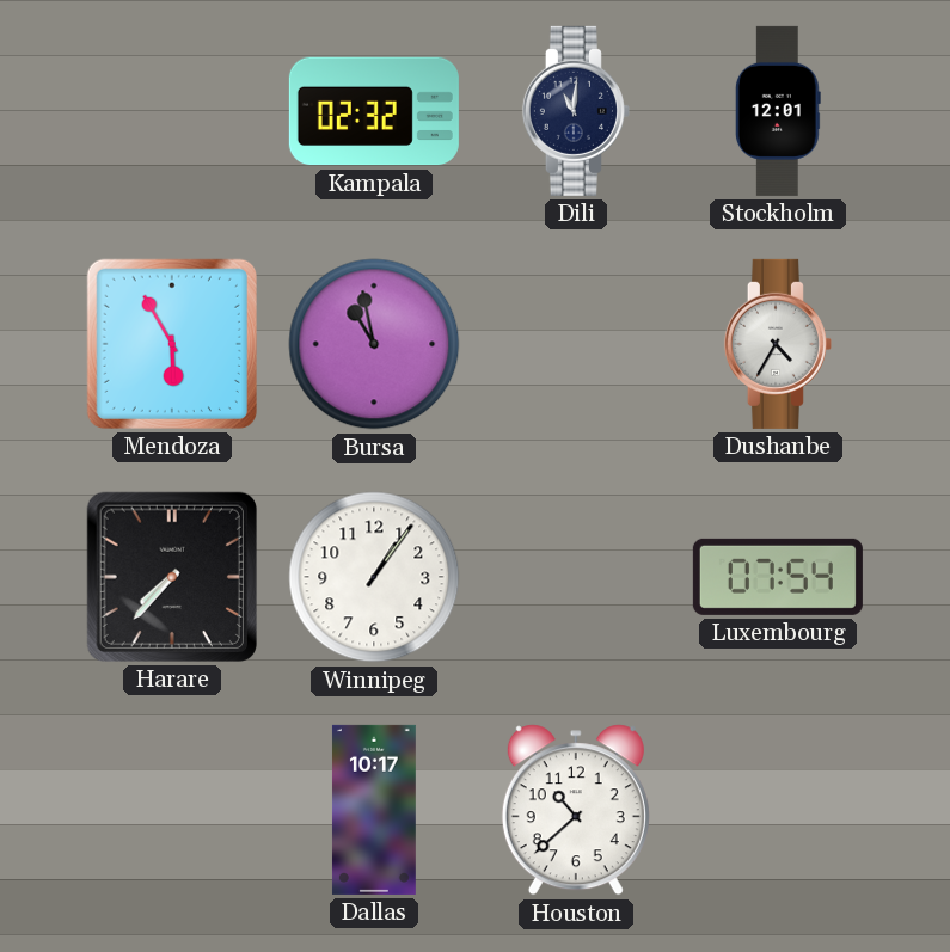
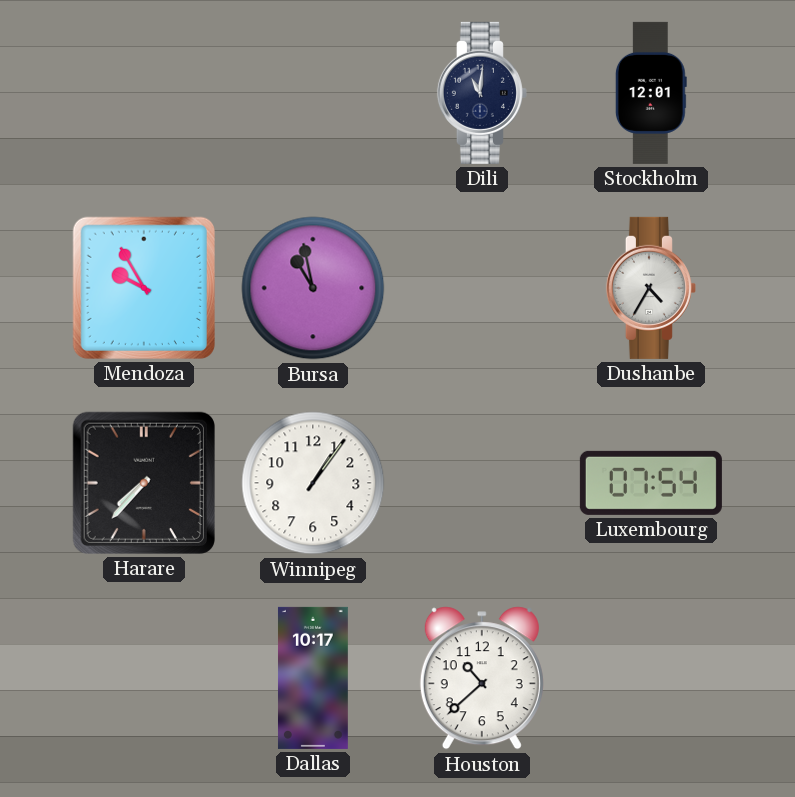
Kampala: 02:32 -> none
Mendoza: 5:55 -> 9:55
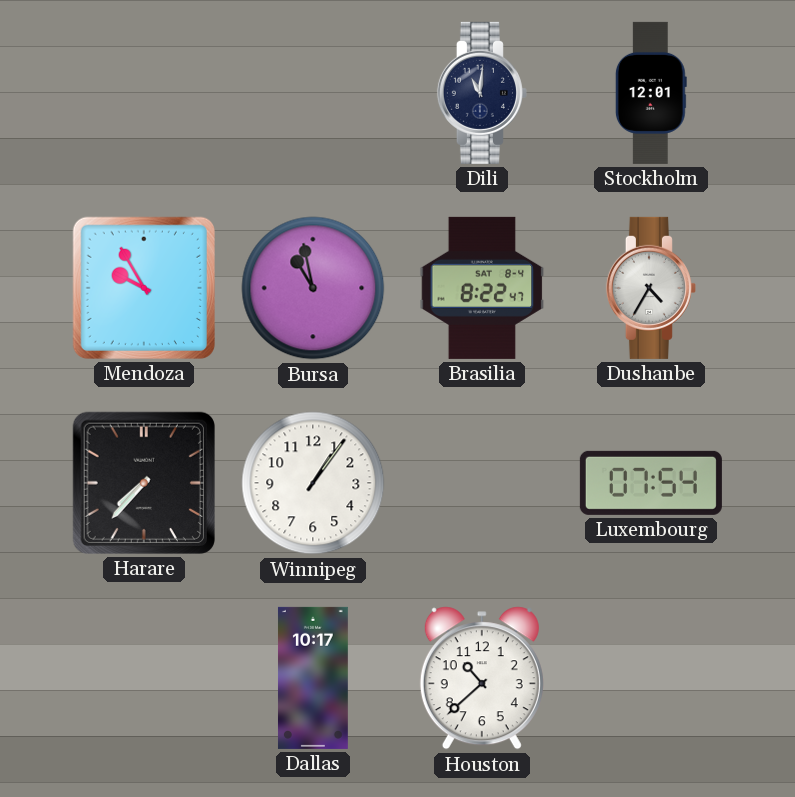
Brasilia: none -> 8:22
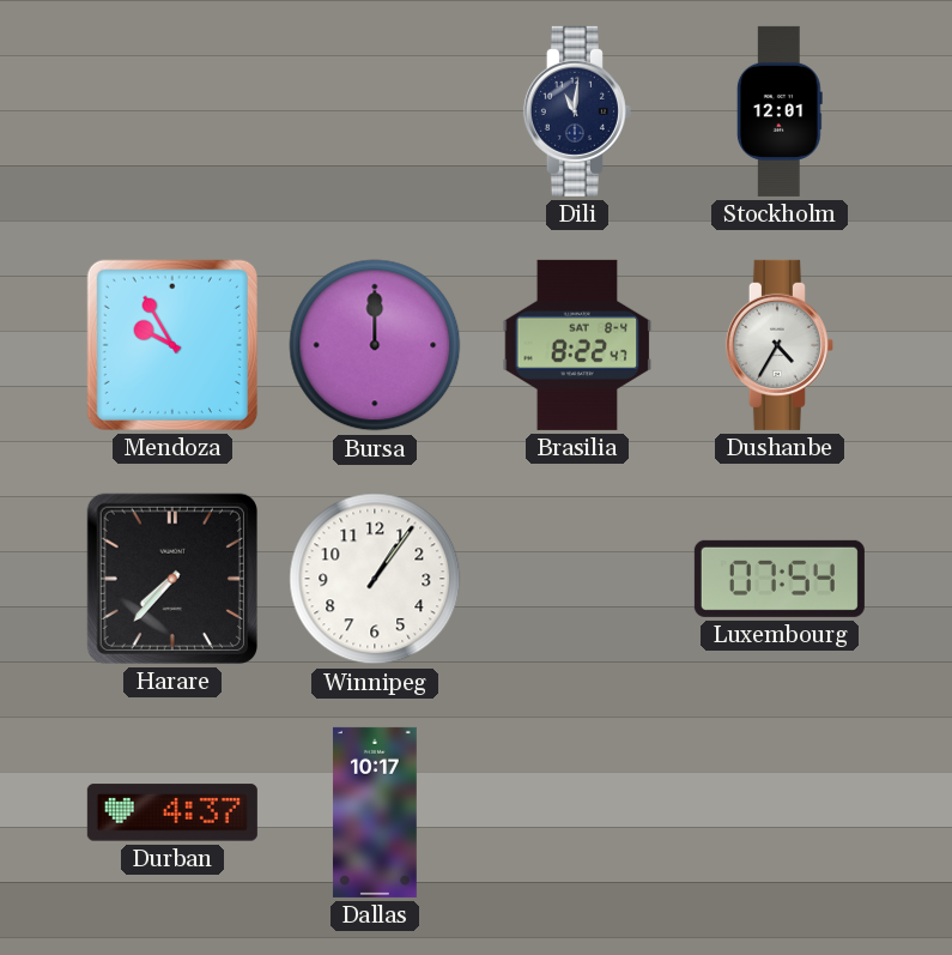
Bursa: 10:58 -> 12:00
Durban: none -> 4:37
Houston: 10:38 -> none
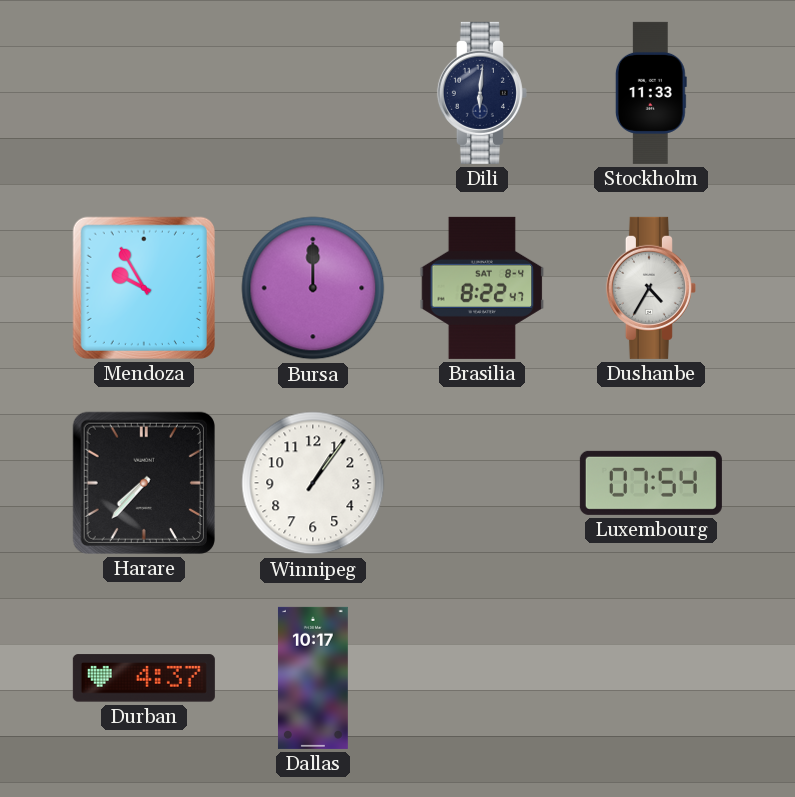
Dili: 11:01 -> 6:01
Stockholm: 12:01 -> 11:33
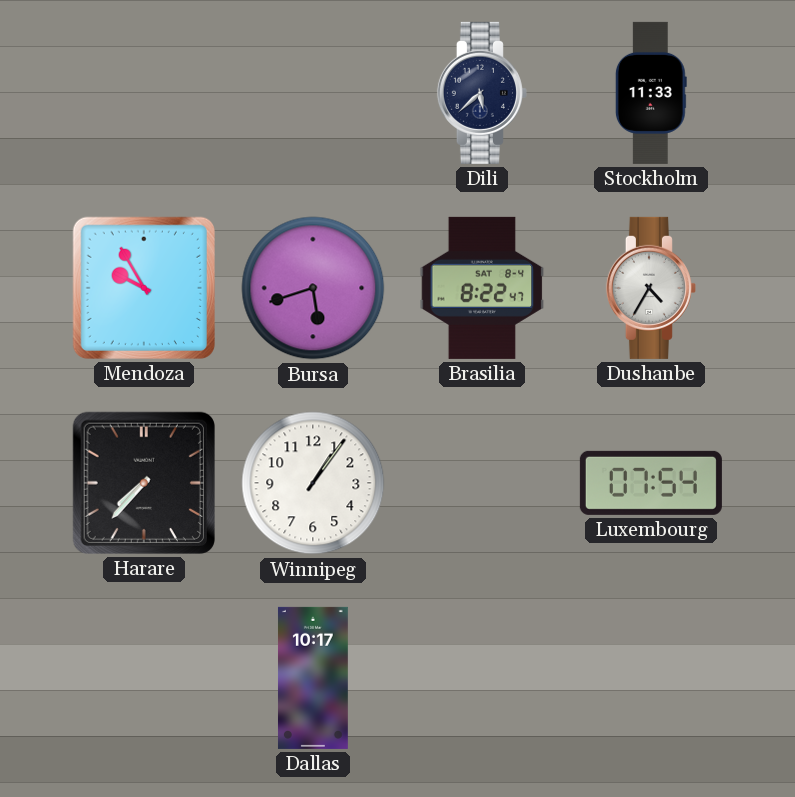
Dili: 6:01 -> 5:38
Bursa: 12:00 -> 5:42
Durban: 4:37 -> none
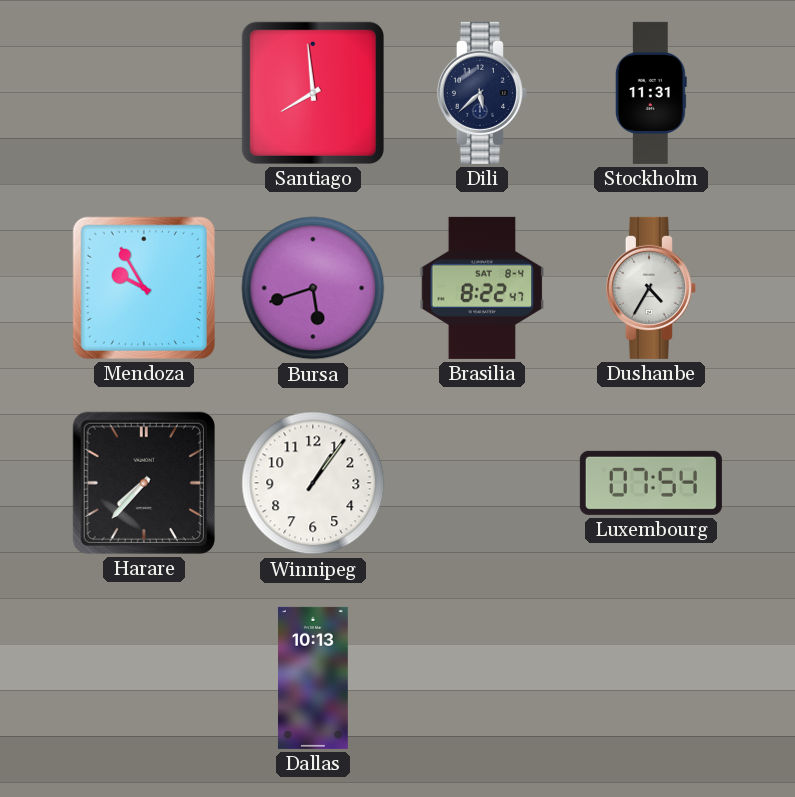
Santiago: none -> 7:59
Stockholm: 11:33 -> 11:31
Dallas: 10:17 -> 10:13
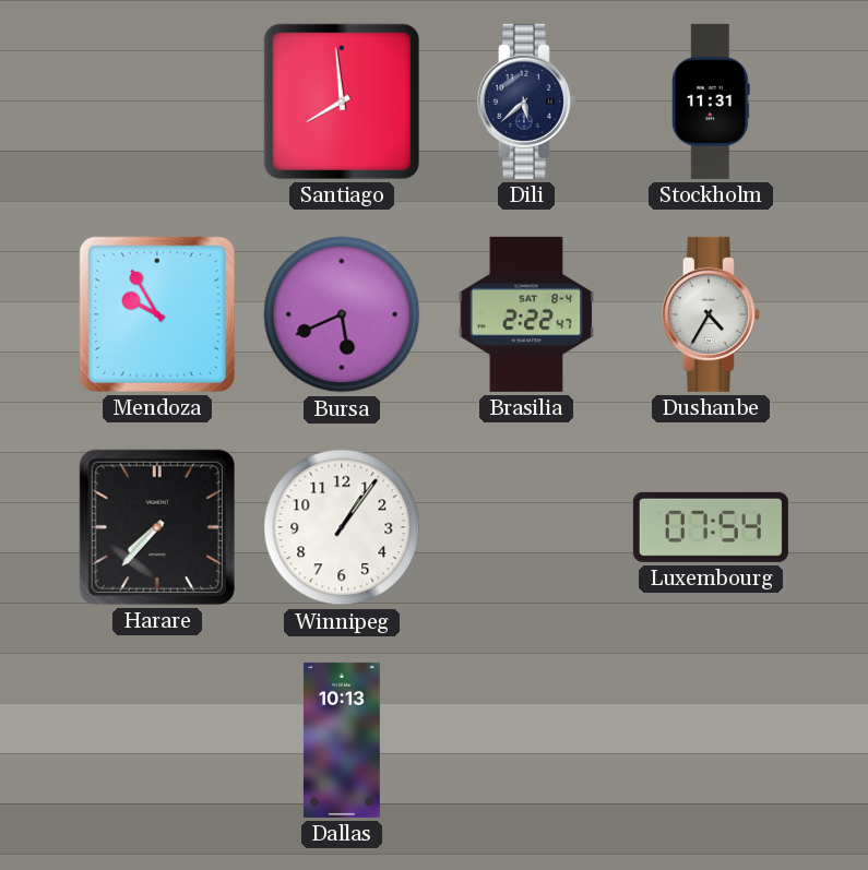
Bursa: 5:42 -> 5:41
Brasilia: 8:22 -> 2:22
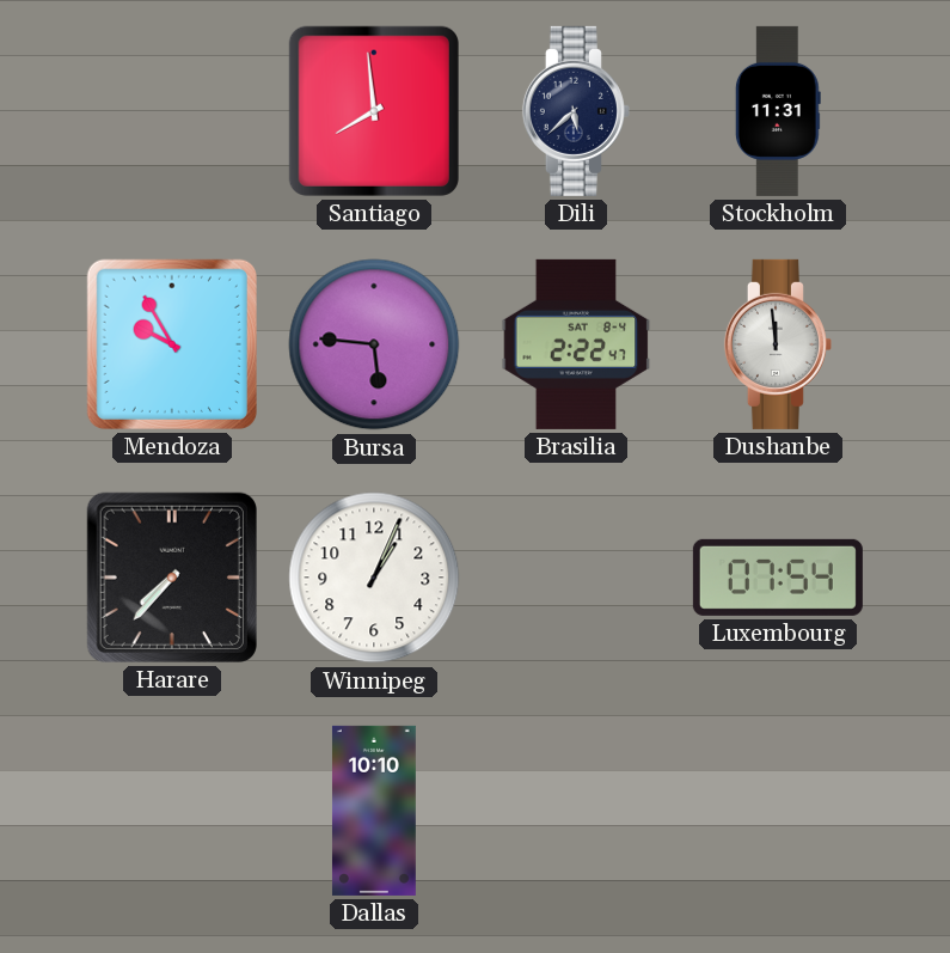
Bursa: 5:41 -> 5:46
Dushanbe: 4:35 -> 11:59
Winnipeg: 1:06 -> 1:04
Dallas: 10:13 -> 10:10
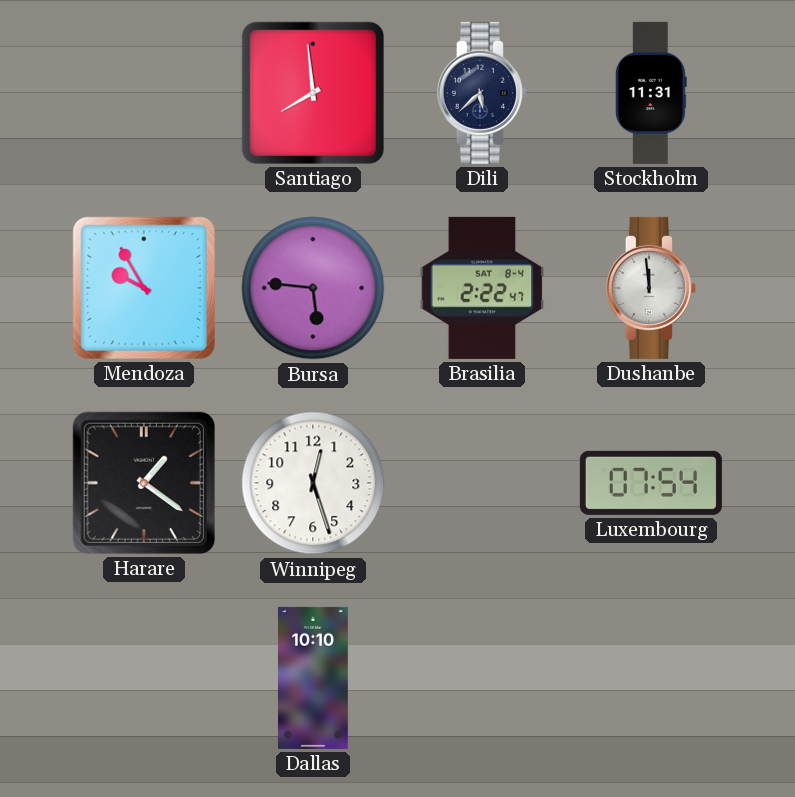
Harare: 7:37 -> 1:21
Winnipeg: 1:04 -> 12:27
